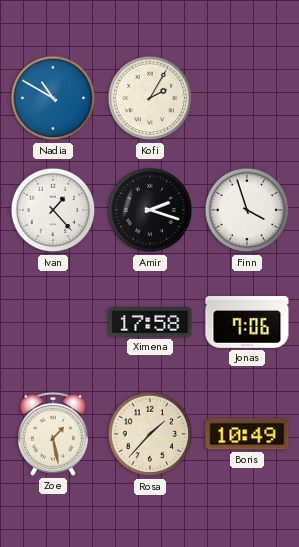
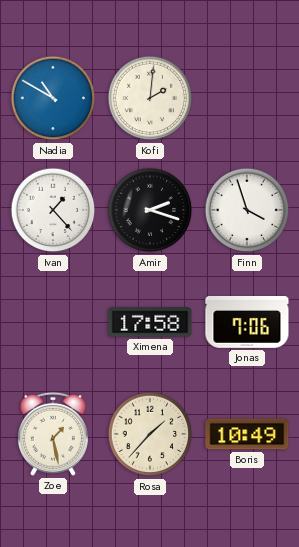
Kofi: 2:05 -> 2:01
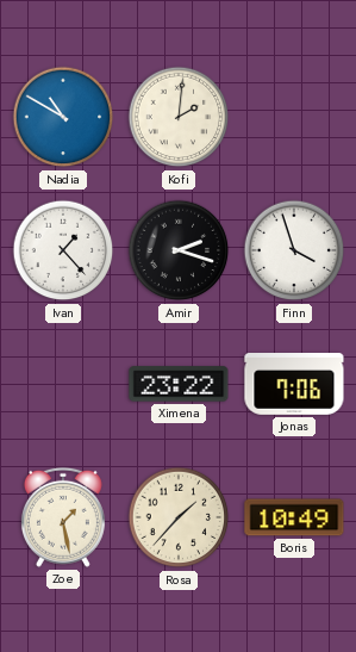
Ximena: 17:58 -> 23:22
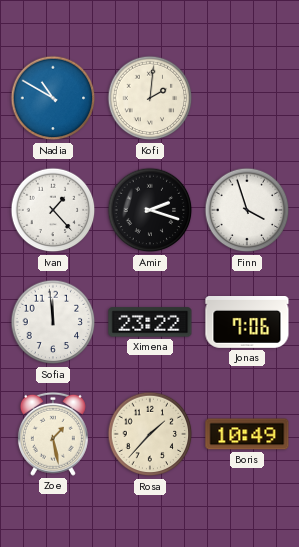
Sofia: none -> 11:59
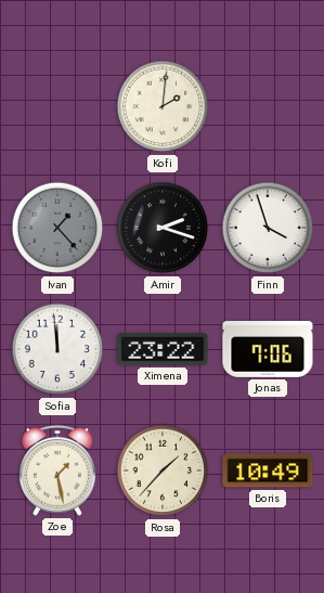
Nadia: 10:50 -> none
Ivan dial: white -> grey
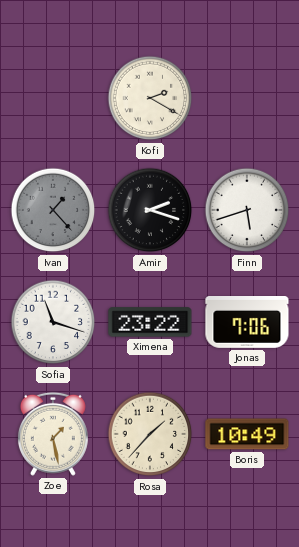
Kofi: 2:01 -> 2:20
Finn: 3:57 -> 5:42
Sofia: 11:59 -> 11:18
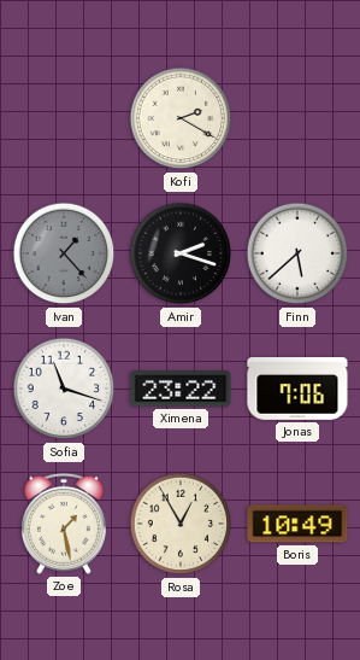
Finn: 5:42 -> 5:38
Rosa: 1:37 -> 12:55
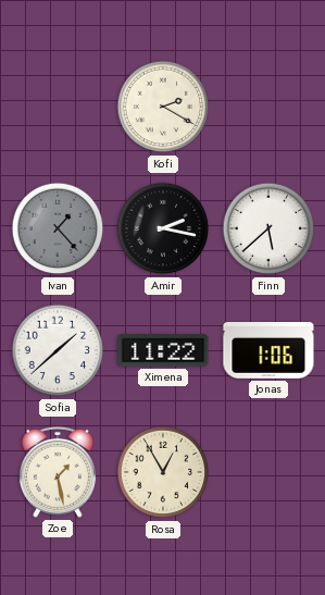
Amir: 2:18 -> 2:17
Sofia: 11:18 -> 1:38
Ximena: 23:22 -> 11:22
Jonas: 7:06 -> 1:06
Boris: 10:49 -> none
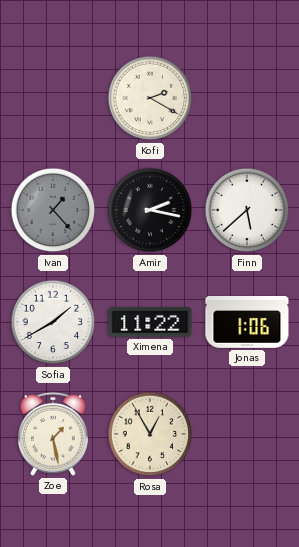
Sofia: 1:38 -> 1:40
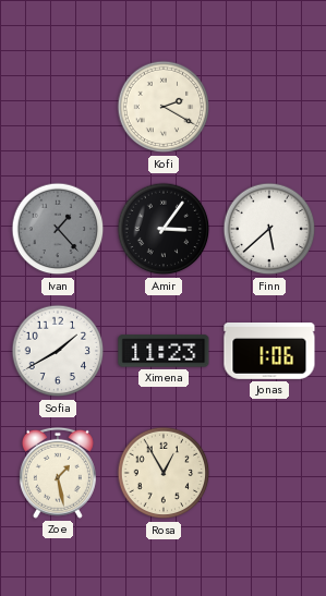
Amir: 2:17 -> 3:06
Ximena: 11:22 -> 11:23
